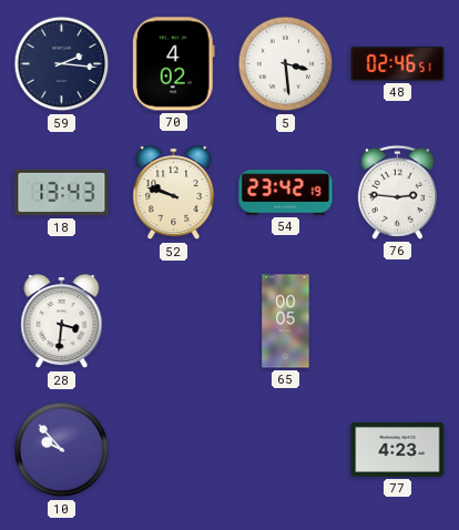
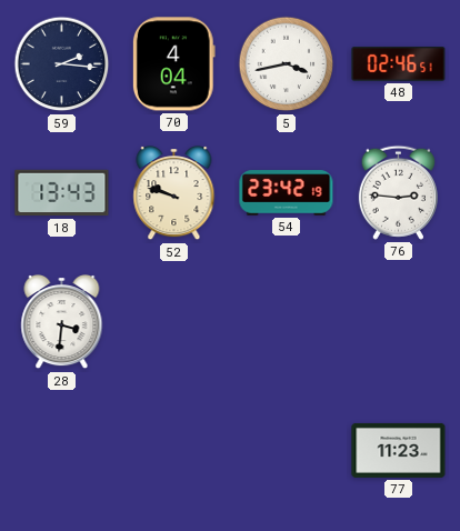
70: 4:02 -> 4:04
5: 3:29 -> 3:43
65: 00:05 -> none
10: 9:53 -> none
77: 4:23 -> 11:23
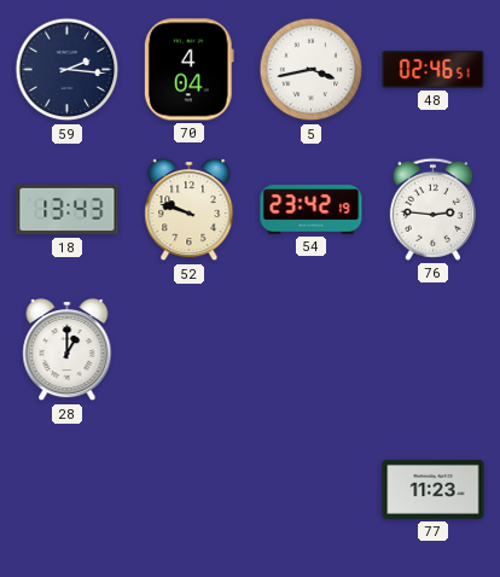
28: 3:31 -> 1:00
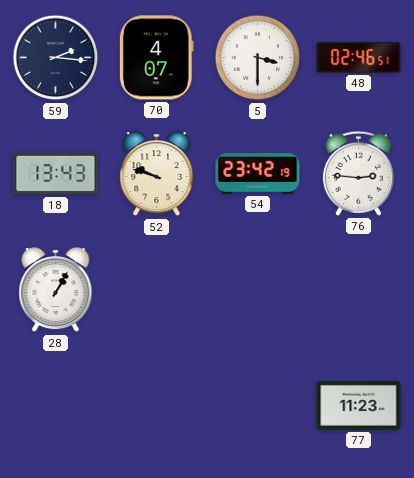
70: 4:04 -> 4:07
5: 3:43 -> 3:30
28: 1:00 -> 1:05
